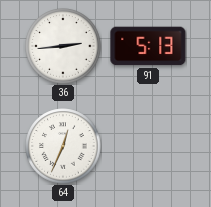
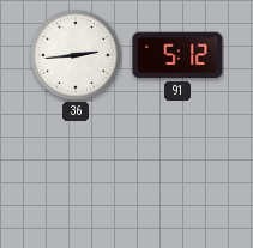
91: 5:13 -> 5:12
64: 12:34 -> none
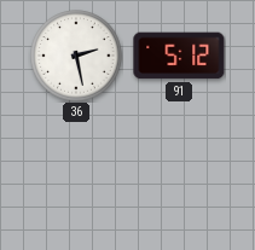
36: 2:44 -> 2:28
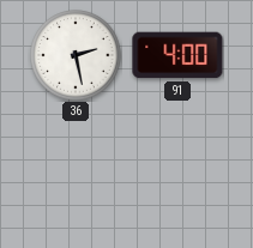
91: 5:12 -> 4:00
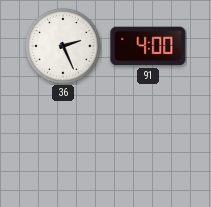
36: 2:28 -> 2:26
